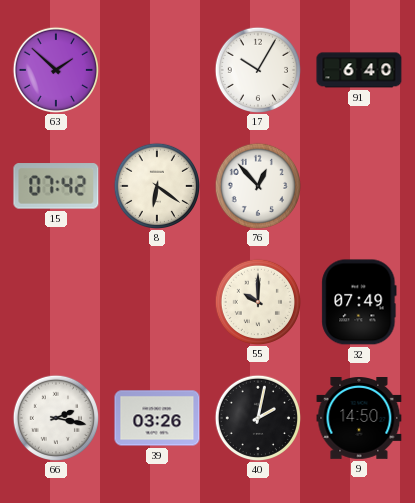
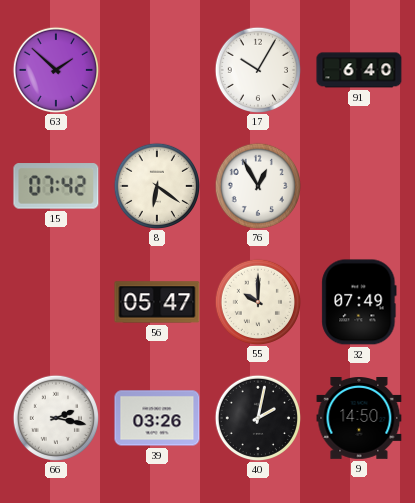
76: 12:53 -> 12:55
56: none -> 05:47
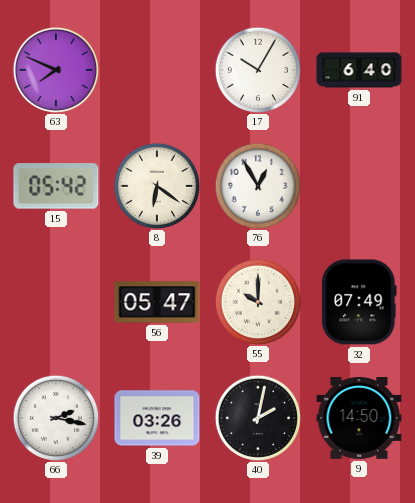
63: 1:52 -> 7:49
15: 07:42 -> 05:42
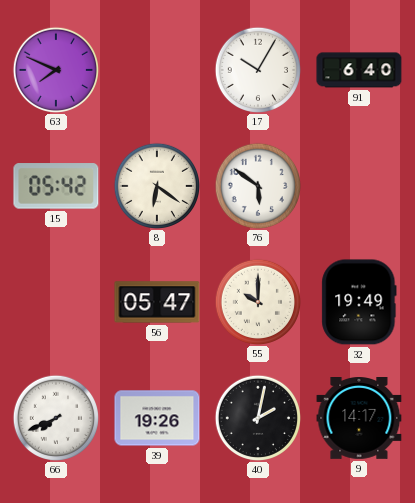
76: 12:55 -> 5:51
32: 07:49 -> 19:49
66: 2:17 -> 7:41
39: 03:26 -> 19:26
9: 14:50 -> 14:17
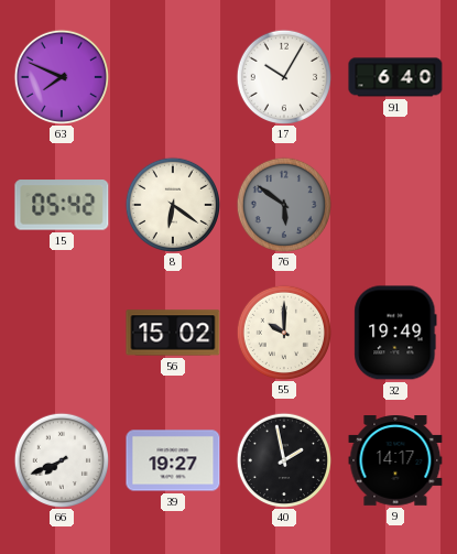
76 dial: white -> grey
56: 05:47 -> 15:02
39: 19:26 -> 19:27
40: 2:02 -> 1:58
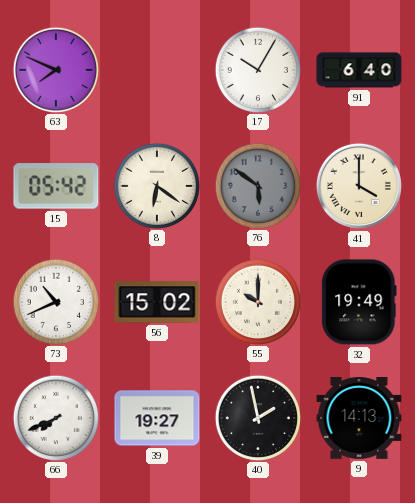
41: none -> 4:00
73: none -> 10:41
9: 14:17 -> 14:13
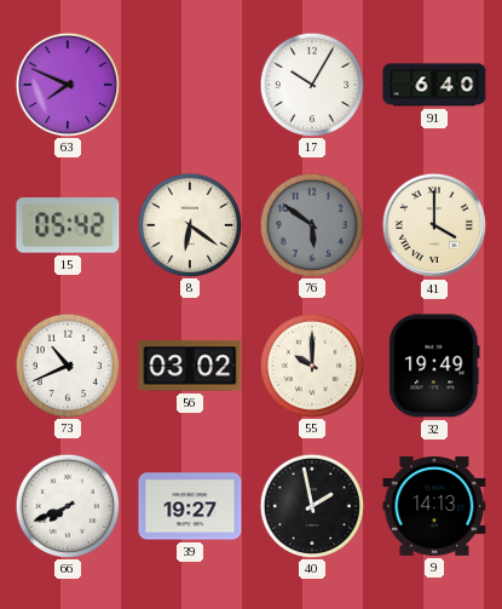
56: 15:02 -> 03:02
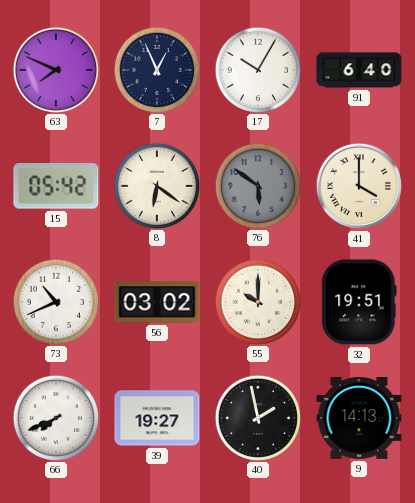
7: none -> 12:56
32: 19:49 -> 19:51
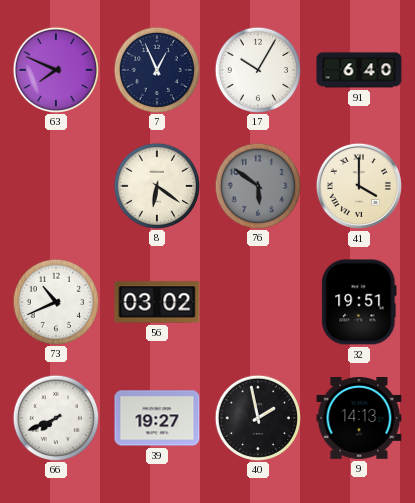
15: 05:42 -> none
55: 10:00 -> none
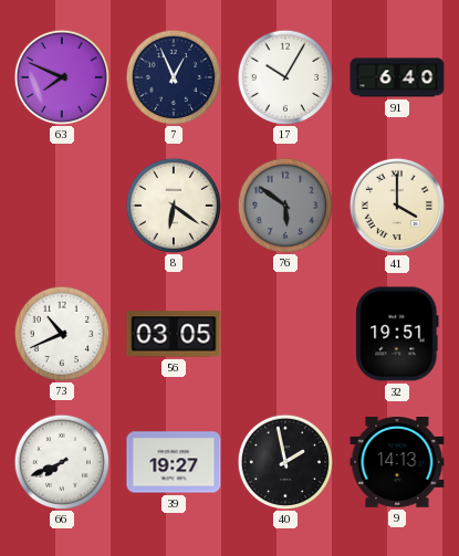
56: 03:02 -> 03:05
